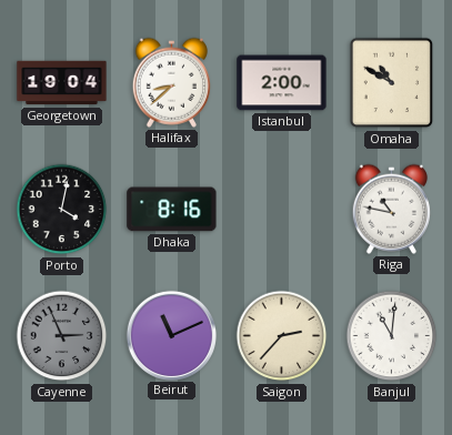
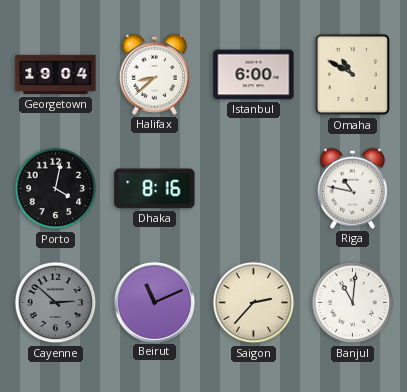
Istanbul: 2:00 -> 6:00
Cayenne: 2:56 -> 2:52
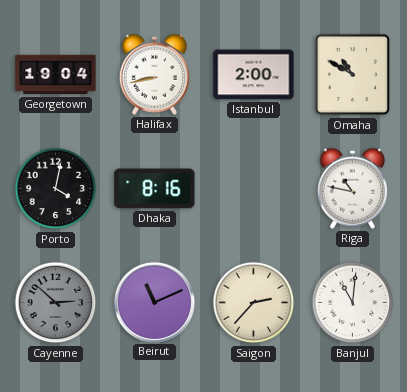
Halifax: 8:38 -> 8:43
Istanbul: 6:00 -> 2:00
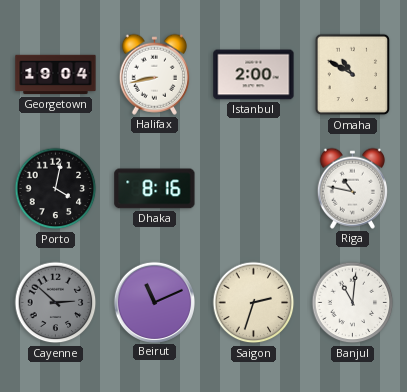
Saigon: 2:37 -> 2:33
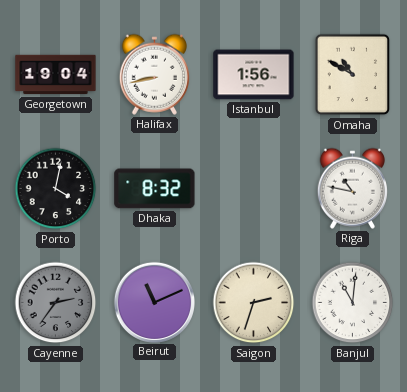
Istanbul: 2:00 -> 1:56
Dhaka: 8:16 -> 8:32
Cayenne: 2:52 -> 2:36
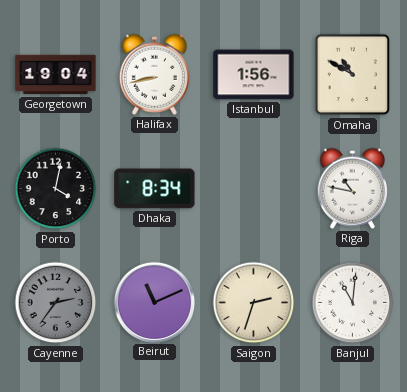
Dhaka: 8:32 -> 8:34
